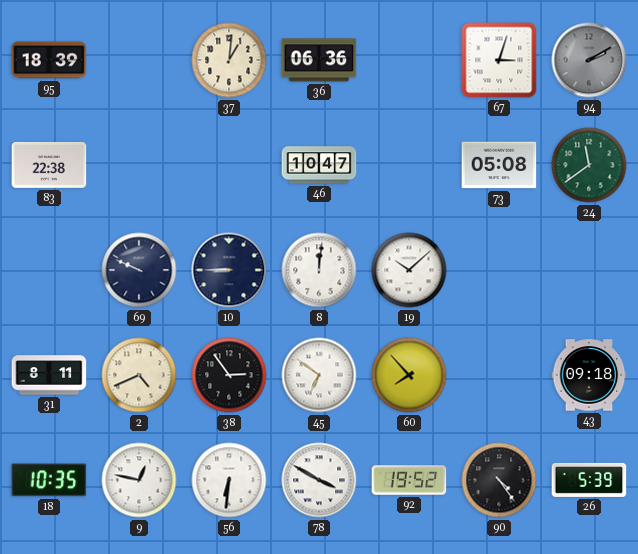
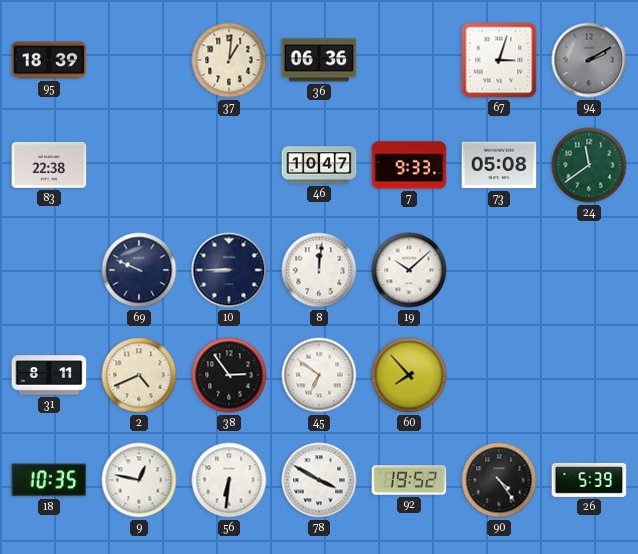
7: none -> 9:33
43: 09:18 -> none
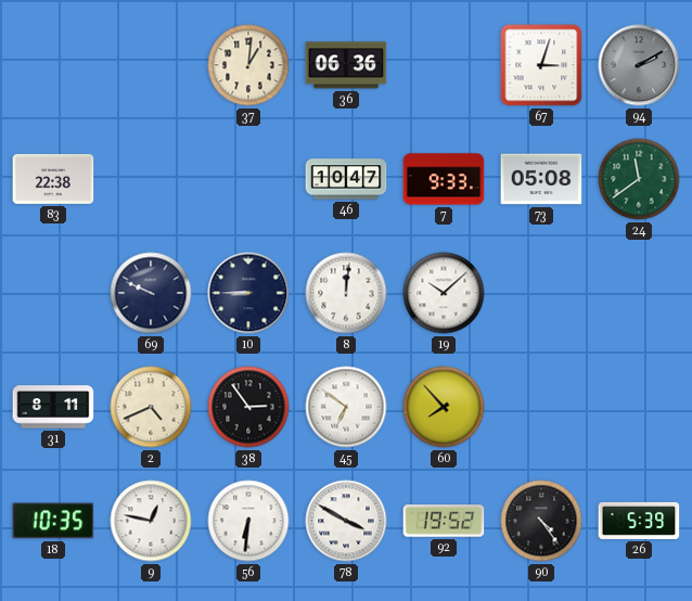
95: 18:39 -> none
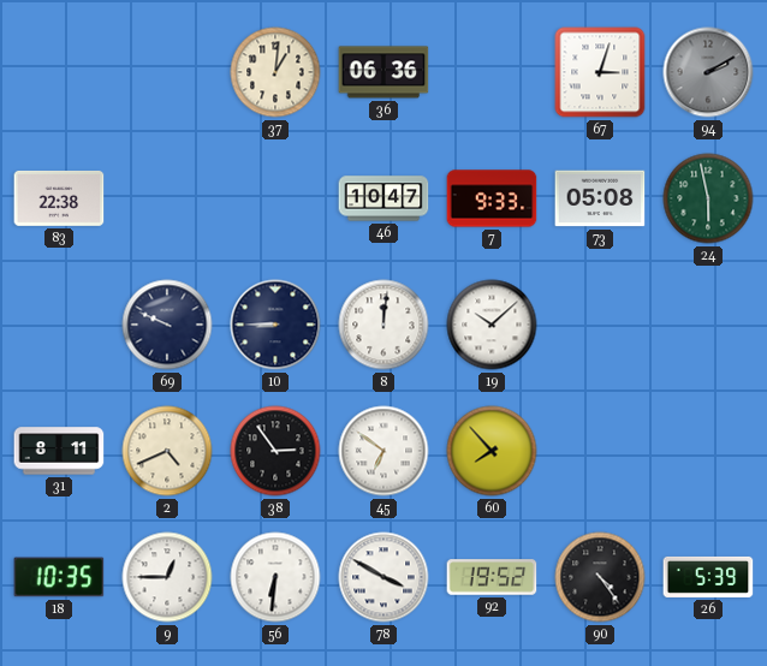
24: 11:39 -> 5:58
9: 12:47 -> 12:45
